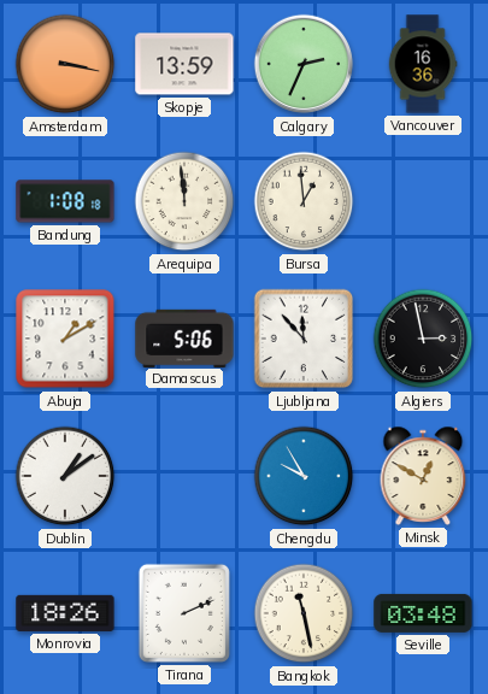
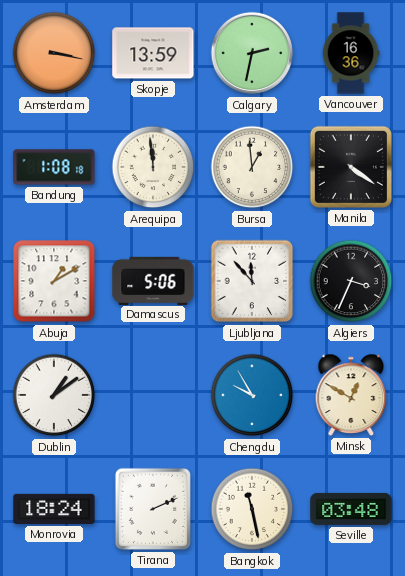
Calgary: 2:34 -> 2:32
Manila: none -> 4:21
Algiers: 2:58 -> 3:34
Monrovia: 18:26 -> 18:24
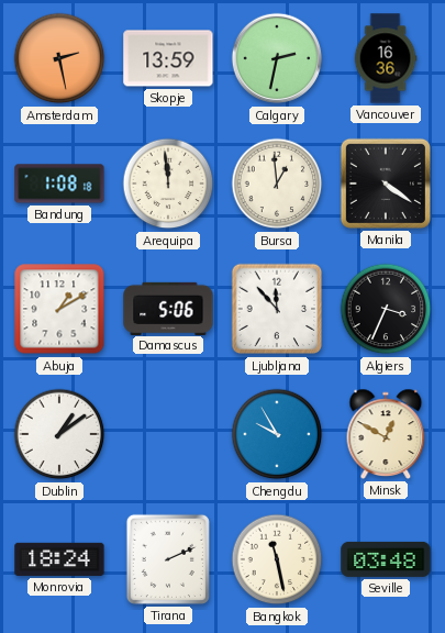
Amsterdam: 3:17 -> 2:28
